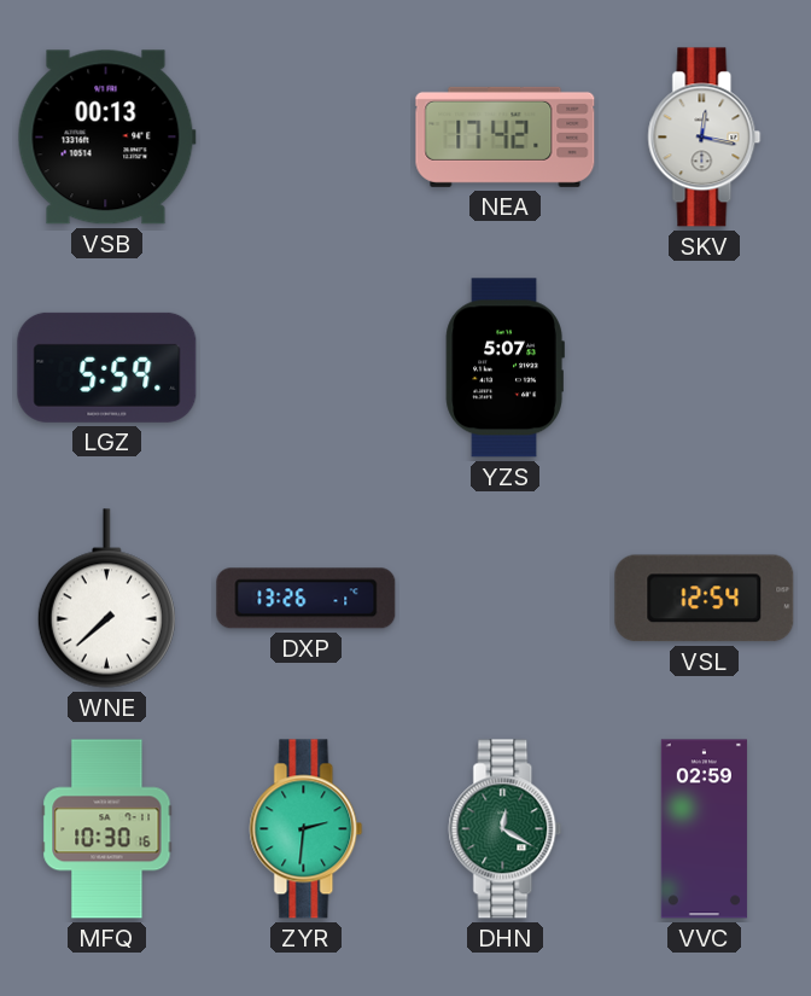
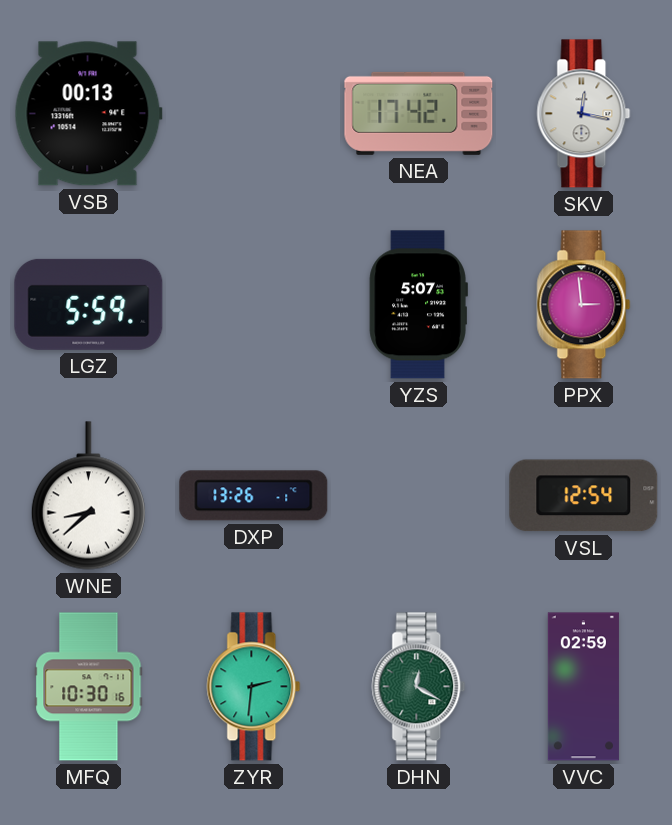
PPX: none -> 2:59
WNE: 7:38 -> 8:38
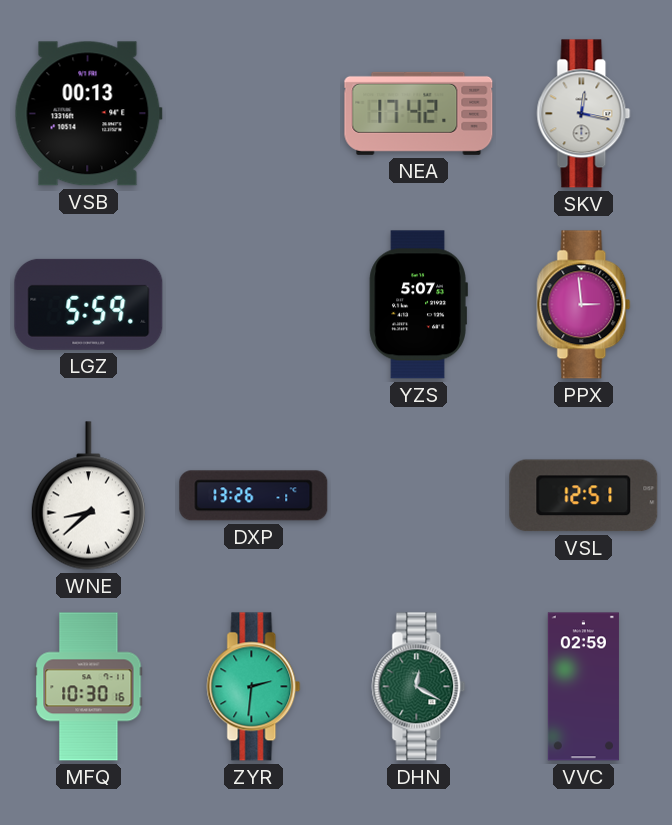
VSL: 12:54 -> 12:51
